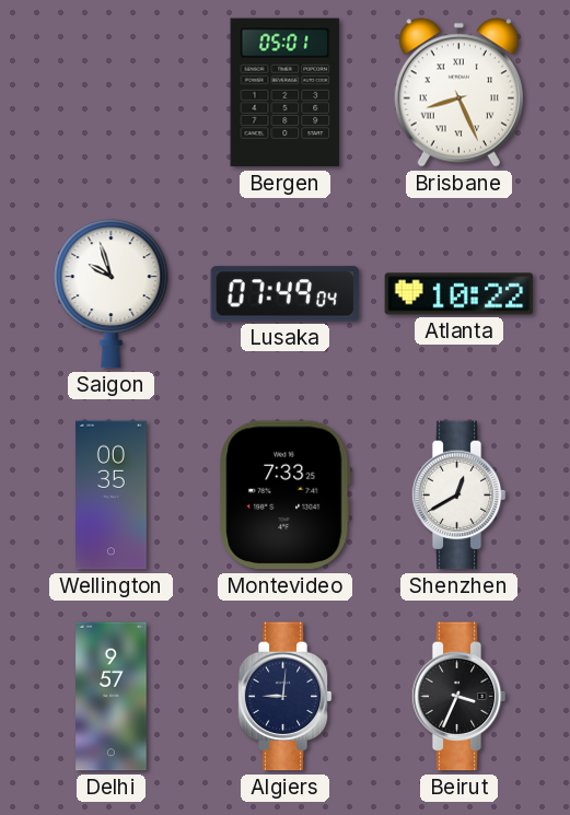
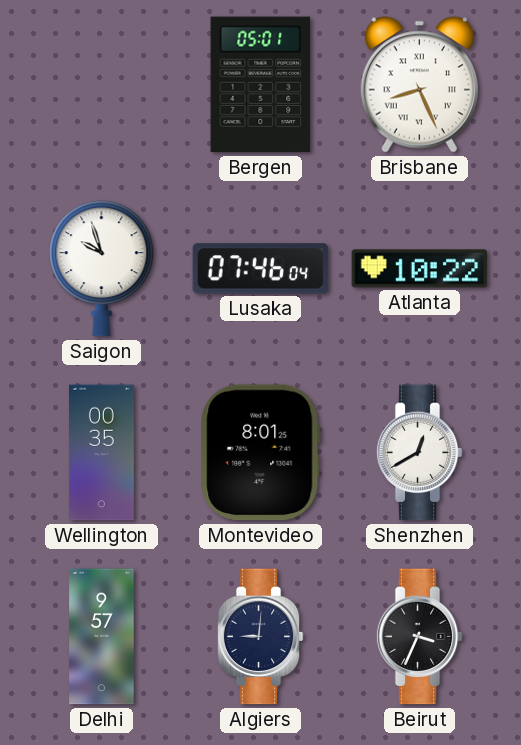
Lusaka: 07:49 -> 07:46
Montevideo: 7:33 -> 8:01
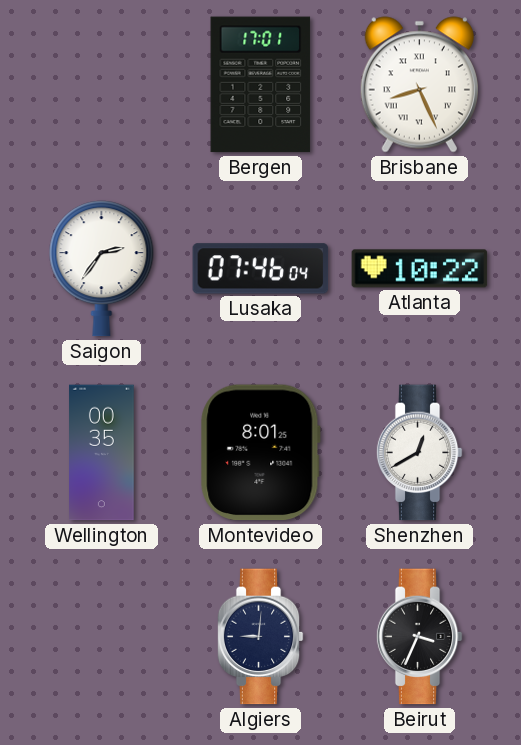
Bergen: 05:01 -> 17:01
Saigon: 9:57 -> 2:36
Delhi: 9:57 -> none
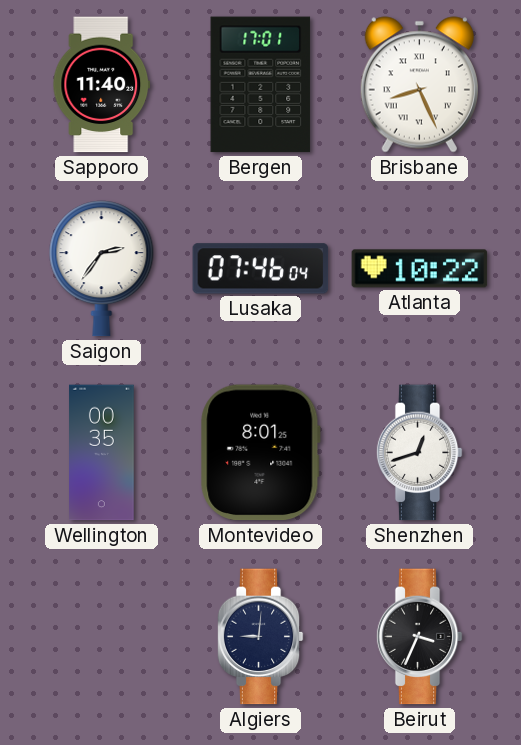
Sapporo: none -> 11:40
Shenzhen: 12:40 -> 12:42
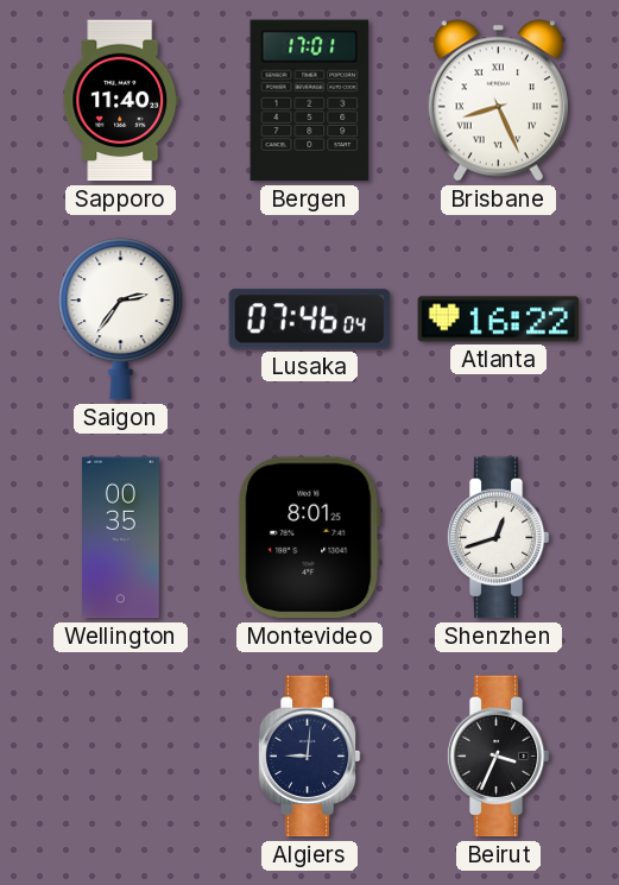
Atlanta: 10:22 -> 16:22
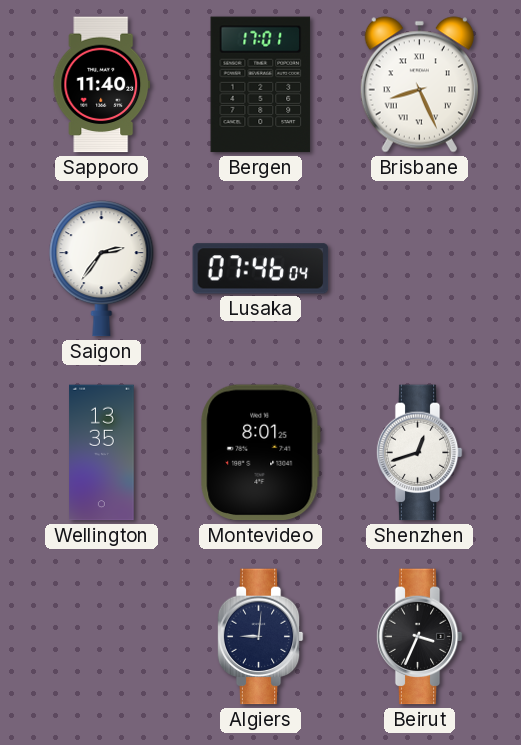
Atlanta: 16:22 -> none
Wellington: 00:35 -> 13:35
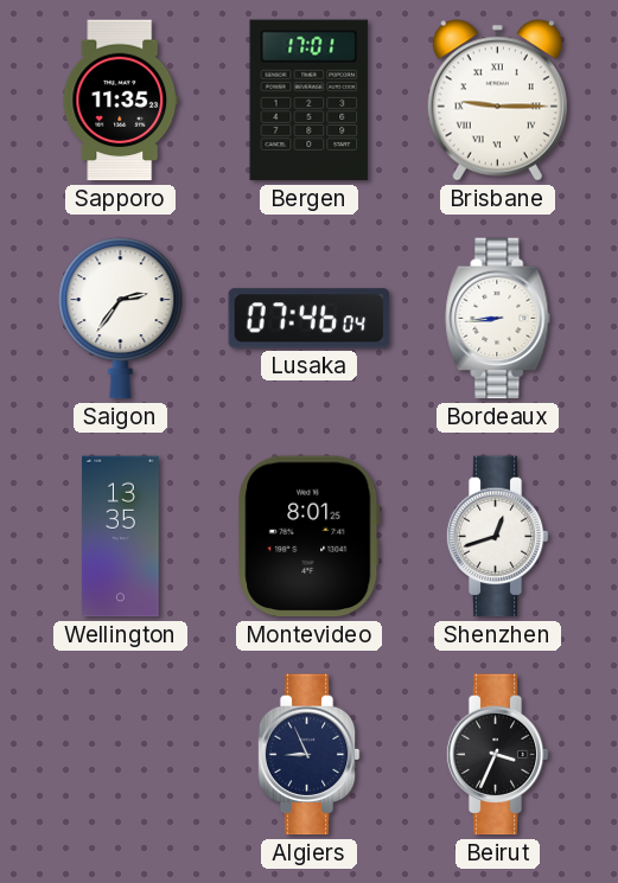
Sapporo: 11:40 -> 11:35
Brisbane: 8:26 -> 9:15
Bordeaux: none -> 8:44
Algiers: 9:01 -> 8:56
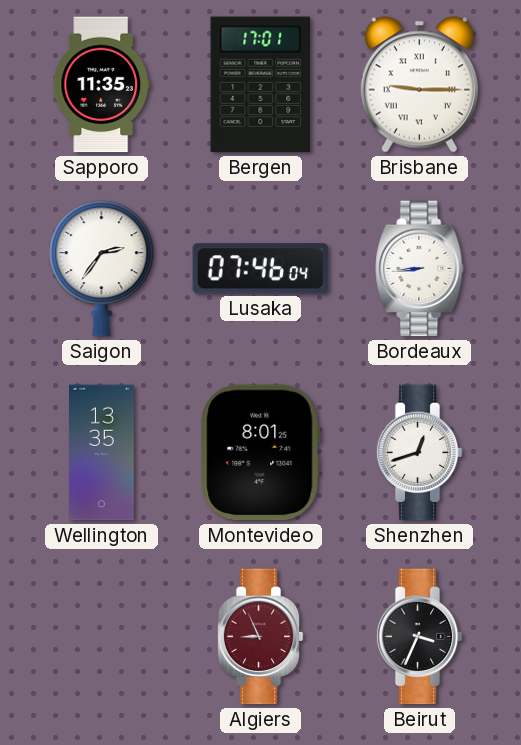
Algiers dial: navy -> burgundy
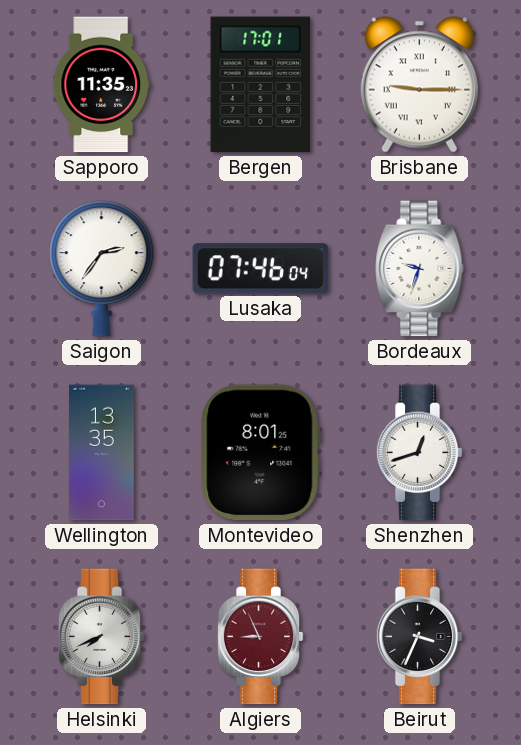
Bordeaux: 8:44 -> 9:33
Helsinki: none -> 7:41
